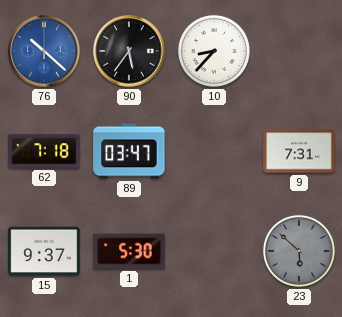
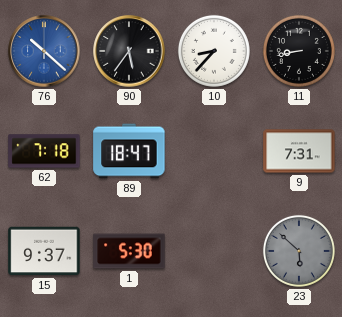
11: none -> 8:43
89: 03:47 -> 18:47
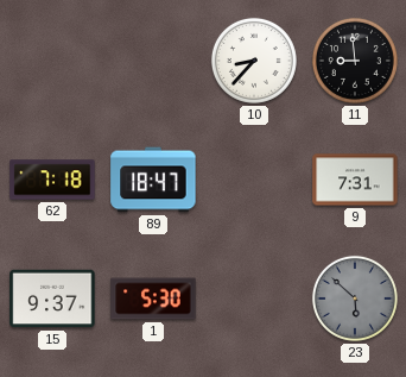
76: 10:22 -> none
90: 5:36 -> none
11: 8:43 -> 8:59
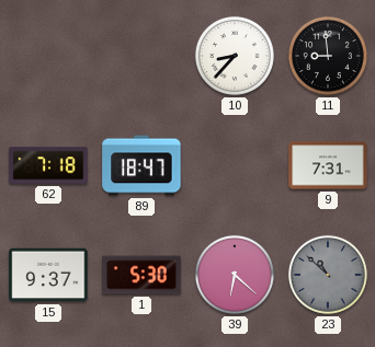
39: none -> 6:22
23: 5:52 -> 10:52
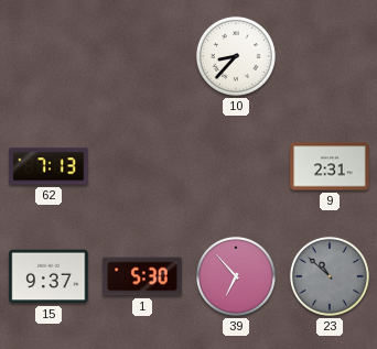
11: 8:59 -> none
62: 7:18 -> 7:13
89: 18:47 -> none
9: 7:31 -> 2:31
39: 6:22 -> 6:53
